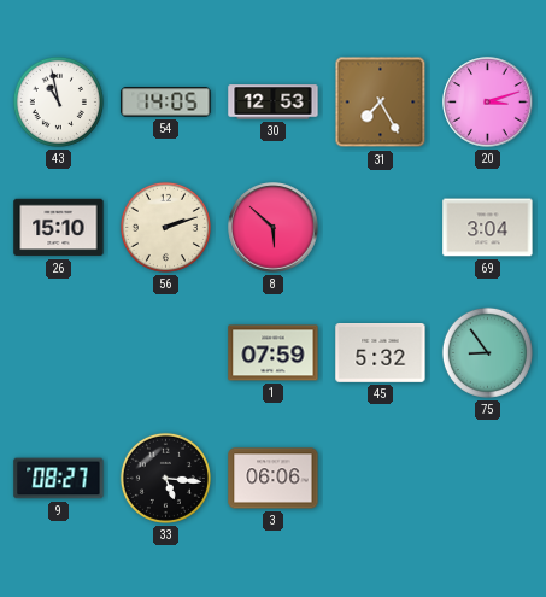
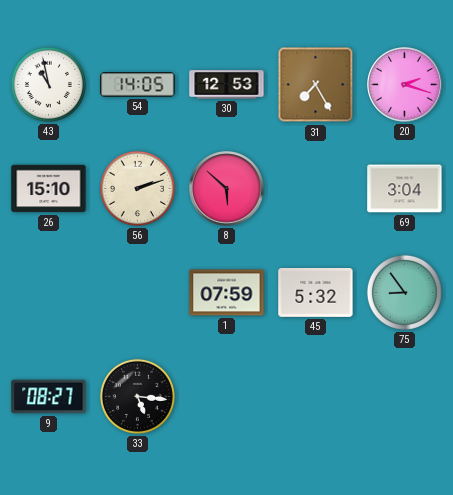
20: 3:12 -> 2:18
3: 06:06 -> none
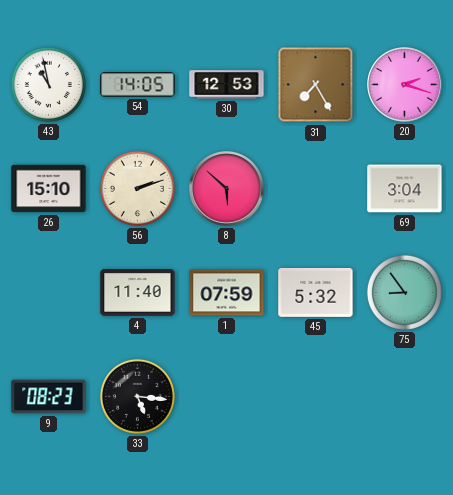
4: none -> 11:40
9: 08:27 -> 08:23
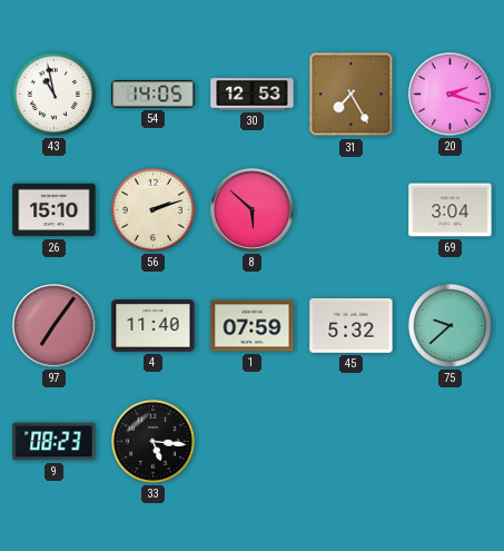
97: none -> 7:06
75: 8:54 -> 9:38
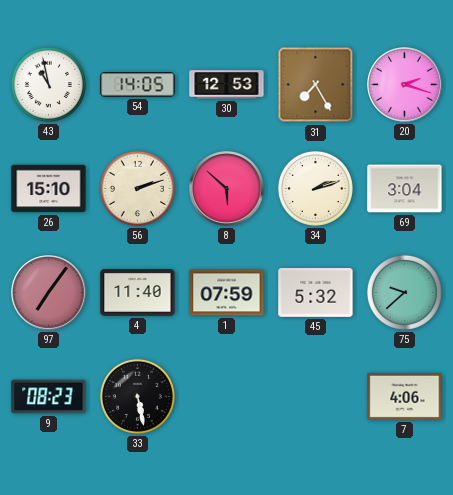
34: none -> 2:12
33: 5:16 -> 5:28
7: none -> 4:06
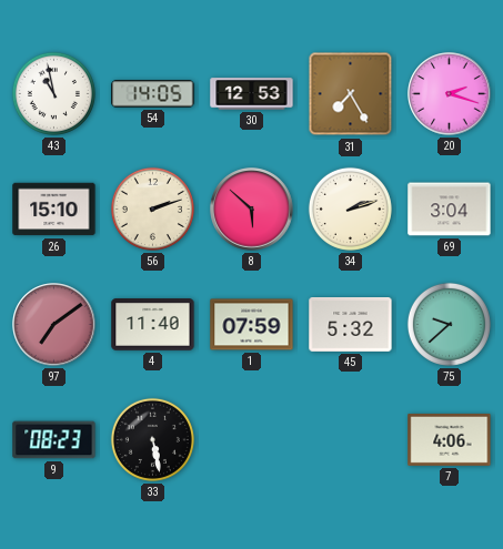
97: 7:06 -> 7:09
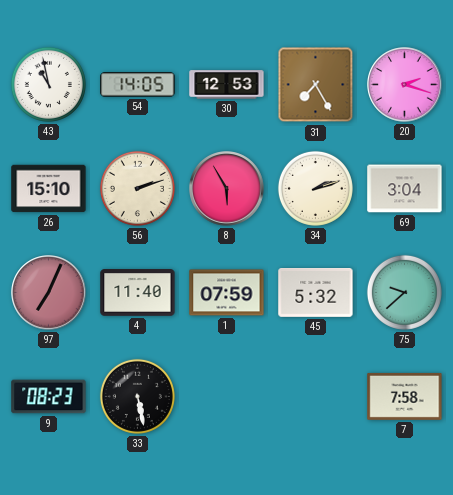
8: 5:52 -> 5:55
97: 7:09 -> 7:04
7: 4:06 -> 7:58
